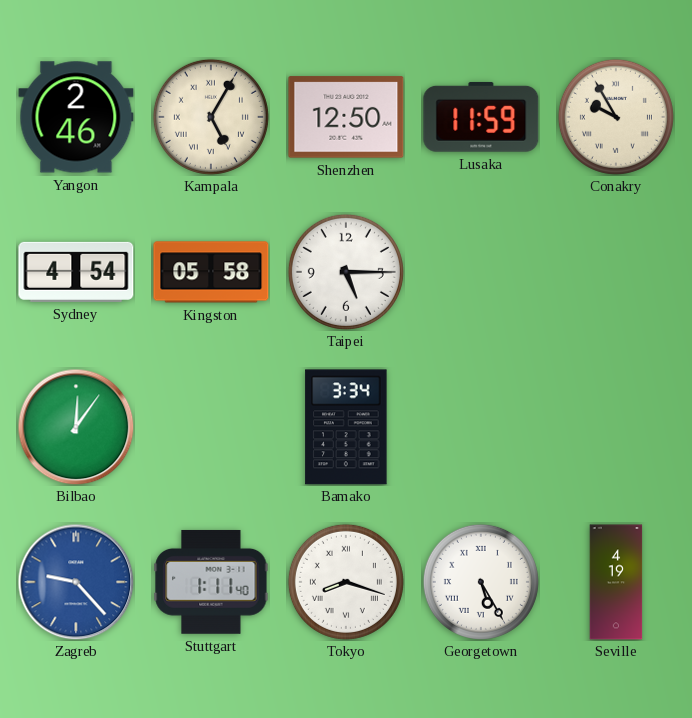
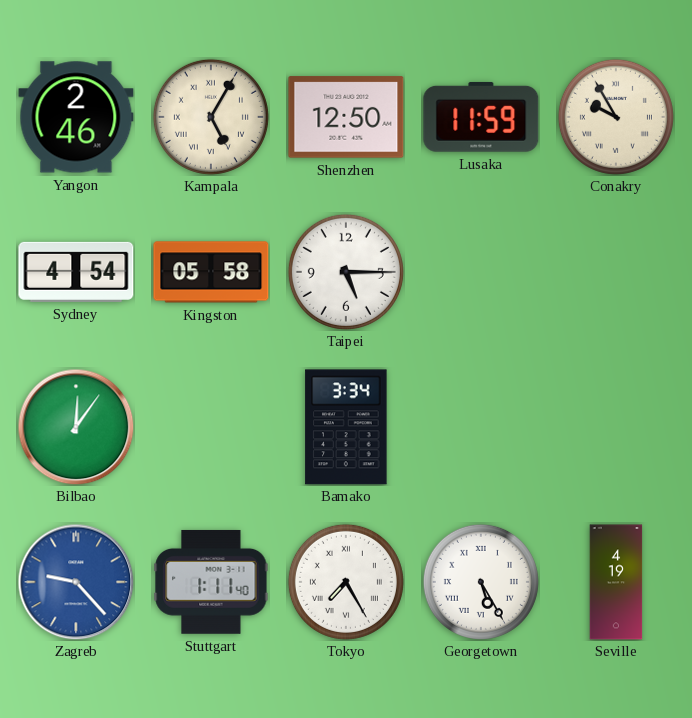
Tokyo: 8:18 -> 7:25
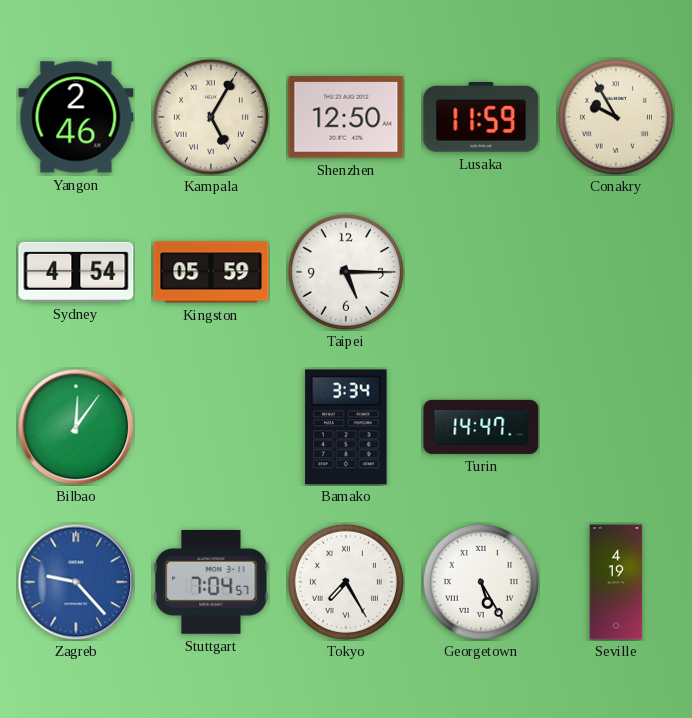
Kingston: 05:58 -> 05:59
Turin: none -> 14:47
Stuttgart: 1:11 -> 7:04
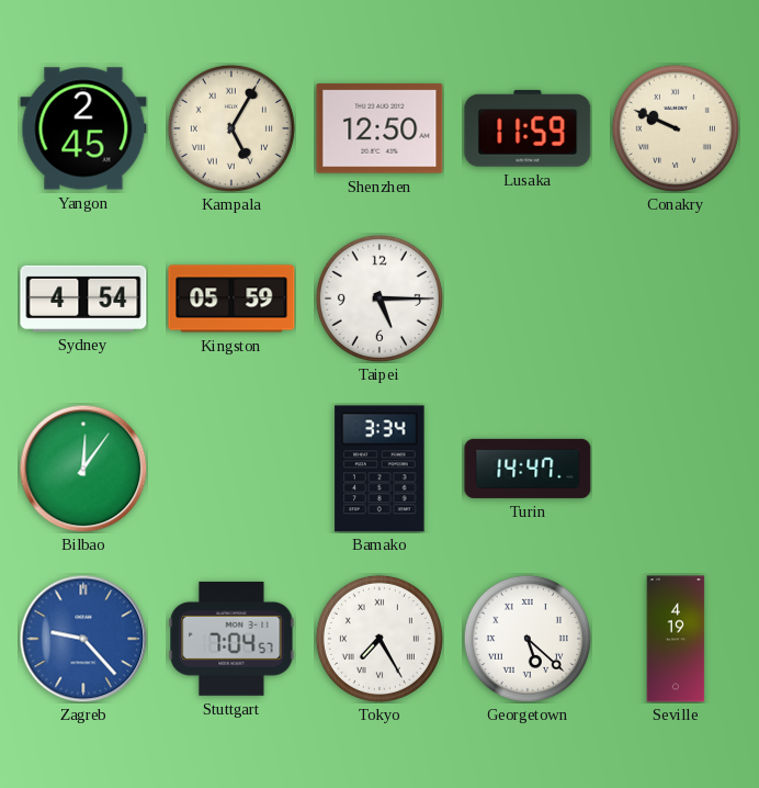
Yangon: 2:46 -> 2:45
Conakry: 9:55 -> 9:49
Georgetown: 5:25 -> 5:22
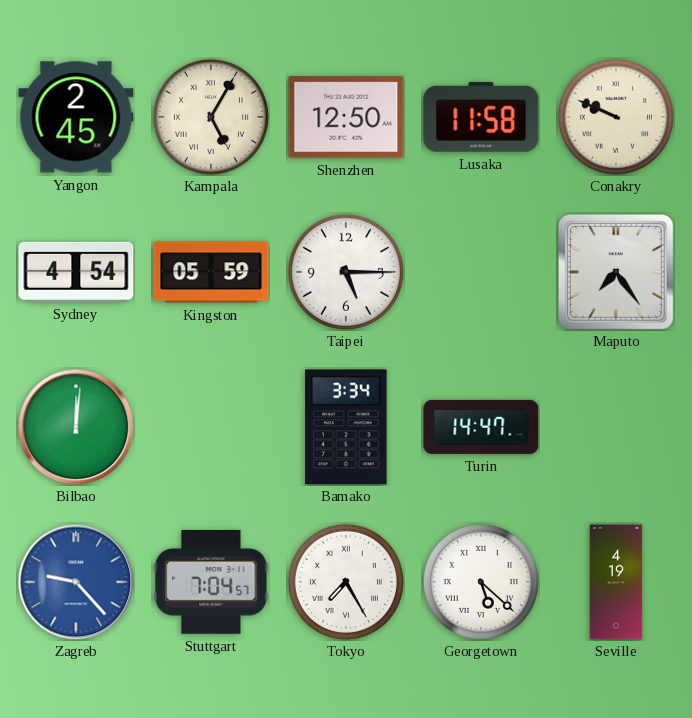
Lusaka: 11:59 -> 11:58
Maputo: none -> 7:24
Bilbao: 12:06 -> 12:01
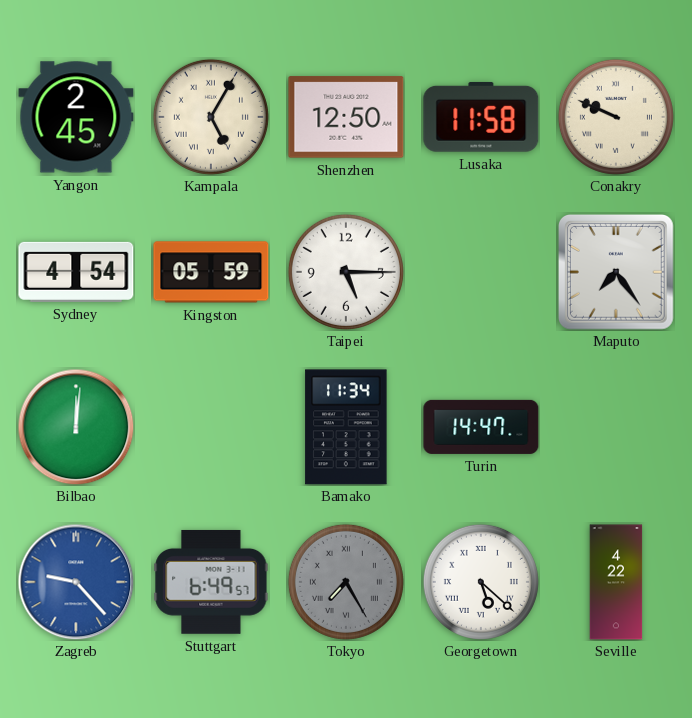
Bamako: 3:34 -> 11:34
Stuttgart: 7:04 -> 6:49
Tokyo dial: white -> grey
Seville: 4:19 -> 4:22
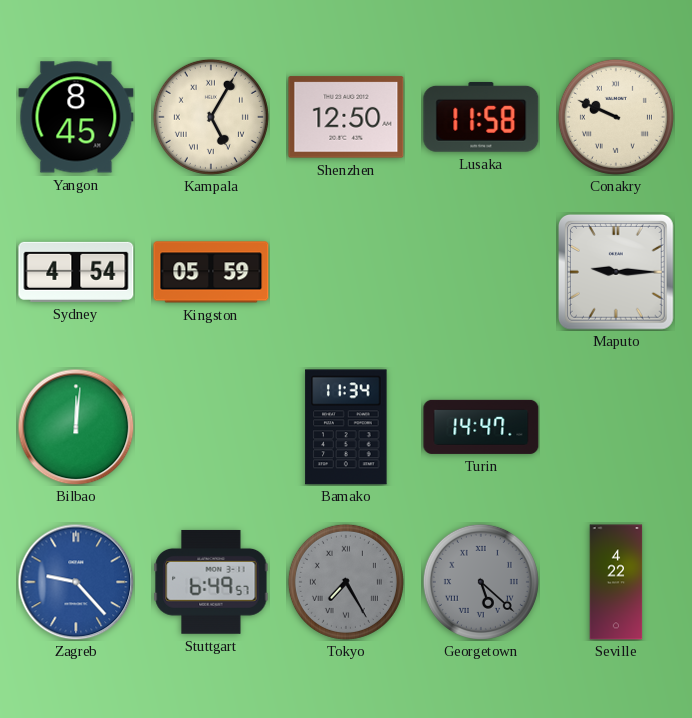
Yangon: 2:45 -> 8:45
Taipei: 5:15 -> none
Maputo: 7:24 -> 9:15
Georgetown dial: white -> grey
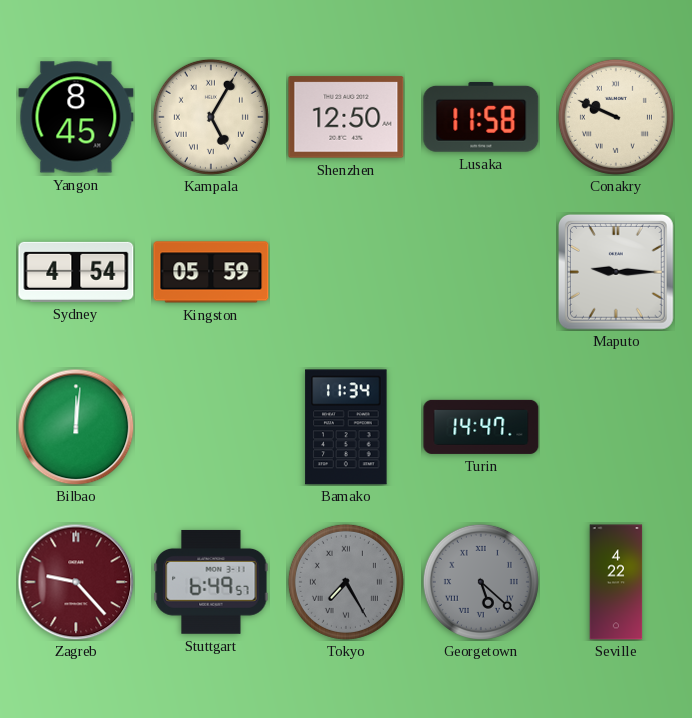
Zagreb dial: blue -> burgundy
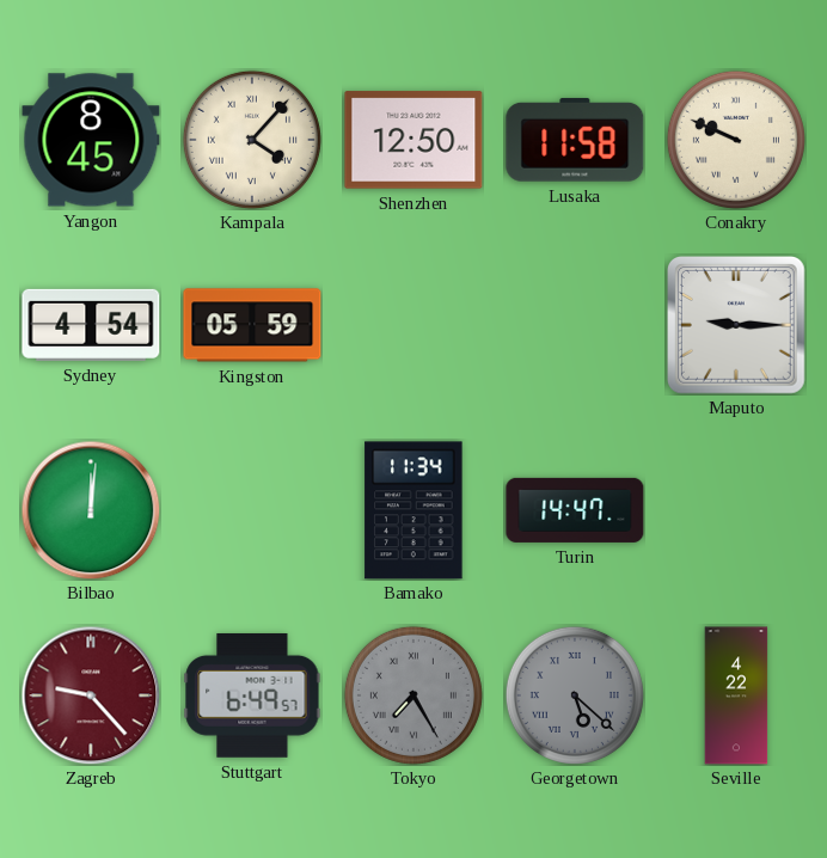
Kampala: 5:05 -> 4:07
